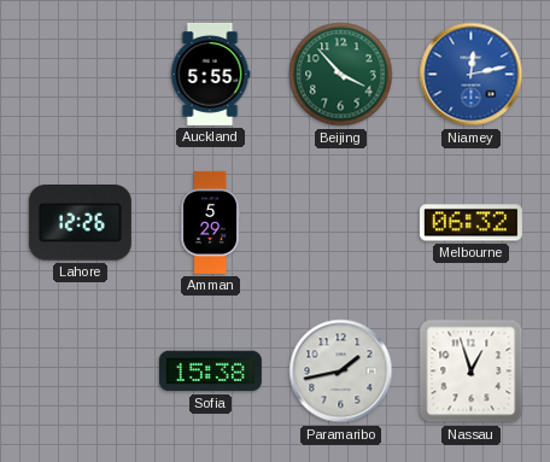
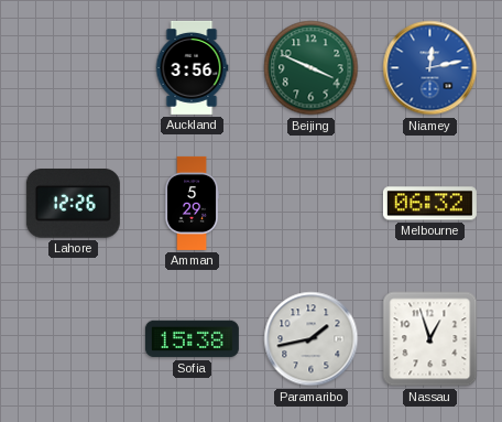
Auckland: 5:55 -> 3:56
Beijing: 3:53 -> 3:49
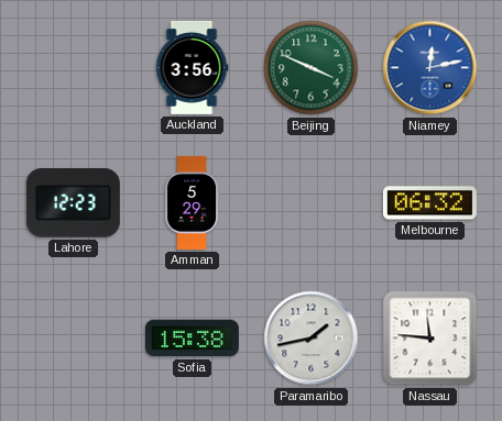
Lahore: 12:26 -> 12:23
Nassau: 12:57 -> 11:46
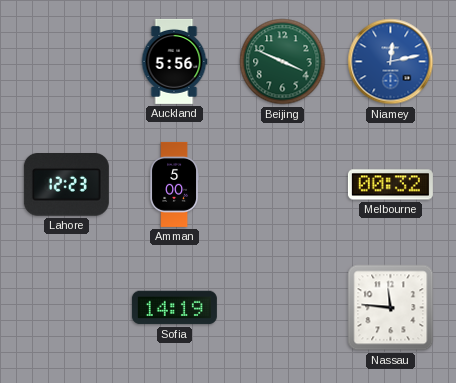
Auckland: 3:56 -> 5:56
Amman: 5:29 -> 5:00
Melbourne: 06:32 -> 00:32
Sofia: 15:38 -> 14:19
Paramaribo: 1:43 -> none
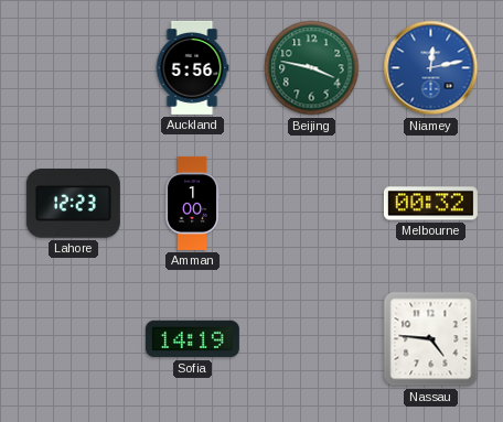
Beijing: 3:49 -> 3:47
Amman: 5:00 -> 1:00
Nassau: 11:46 -> 4:46
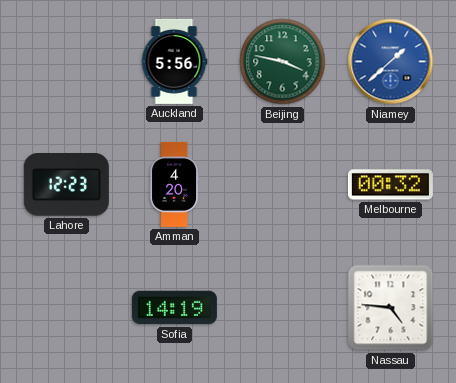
Niamey: 12:13 -> 1:38
Amman: 1:00 -> 4:20
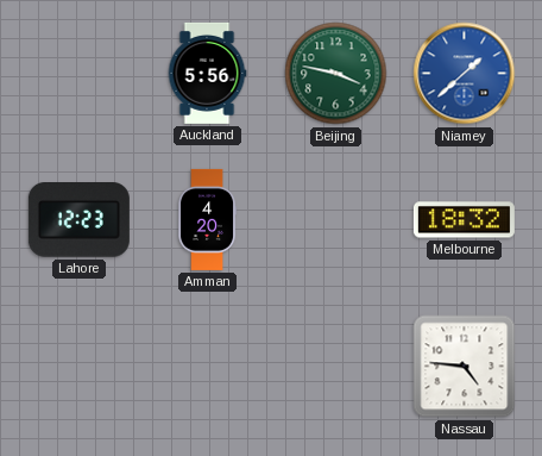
Melbourne: 00:32 -> 18:32
Sofia: 14:19 -> none
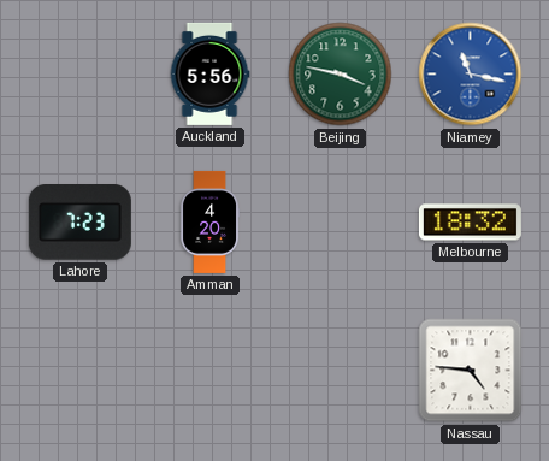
Niamey: 1:38 -> 11:17
Lahore: 12:23 -> 7:23
